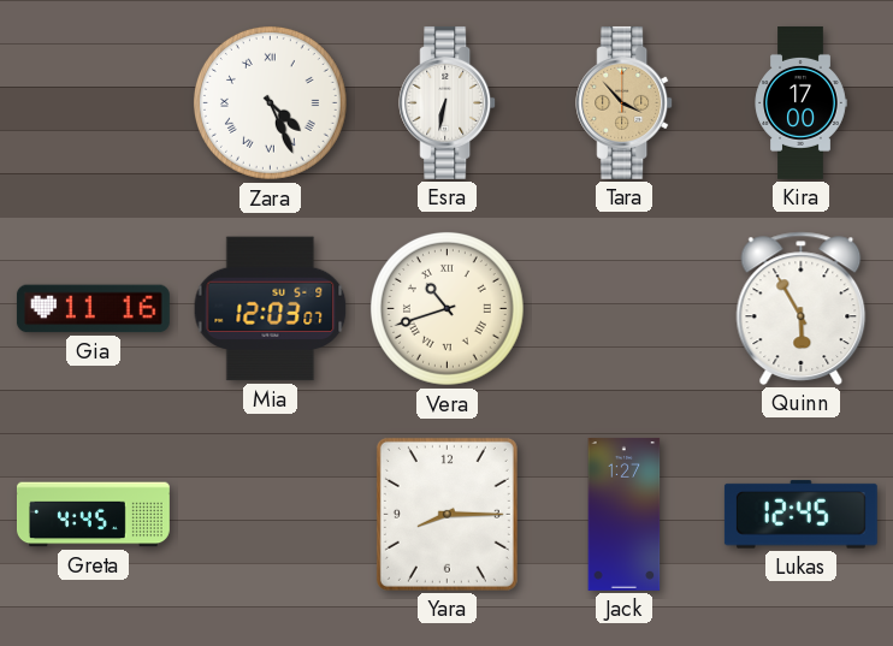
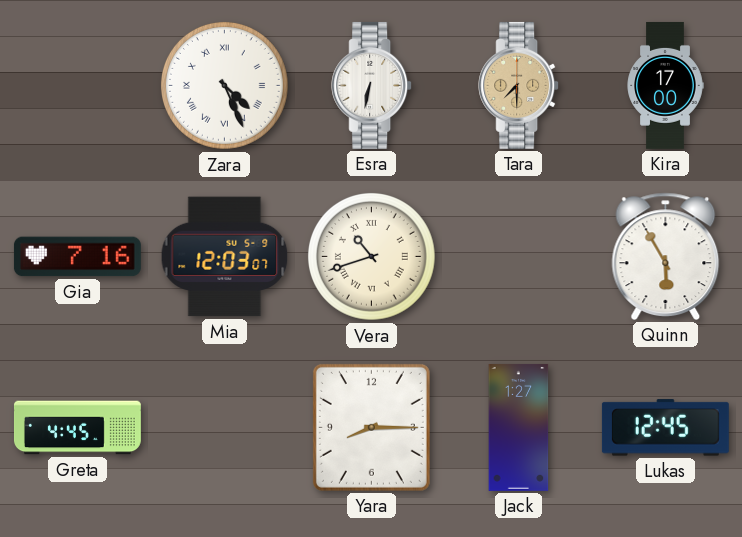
Tara: 3:53 -> 7:30
Gia: 11:16 -> 7:16
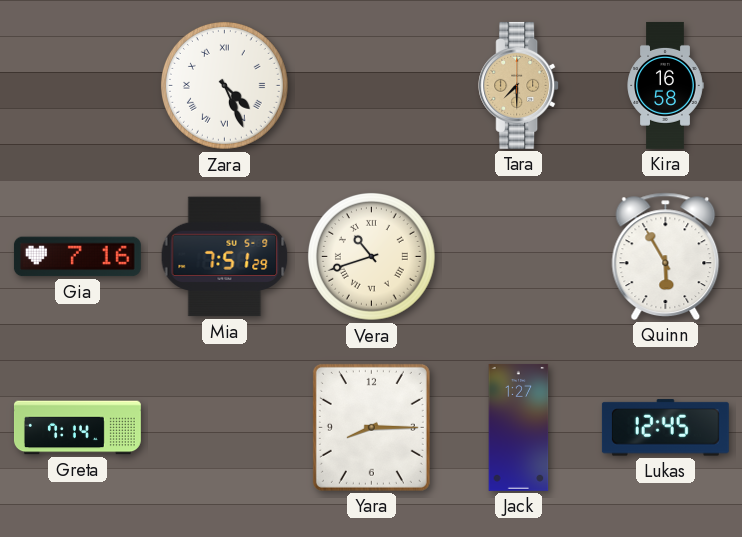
Esra: 6:32 -> none
Kira: 17:00 -> 16:58
Mia: 12:03 -> 7:51
Greta: 4:45 -> 7:14
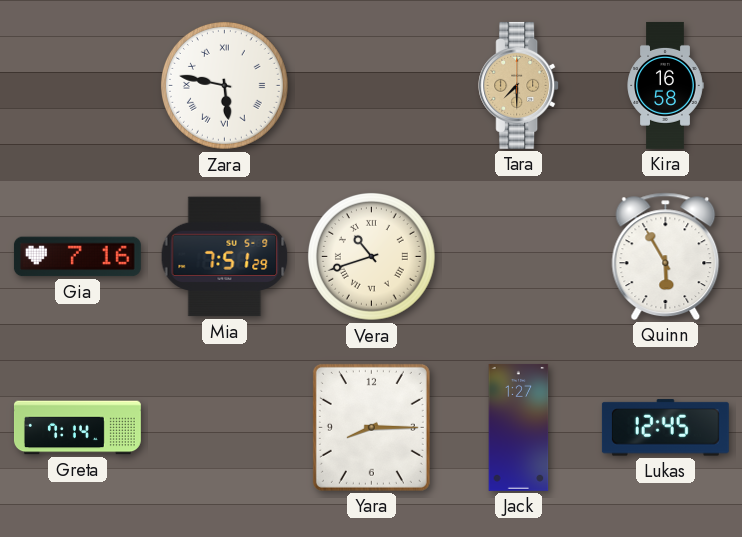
Zara: 4:26 -> 5:47
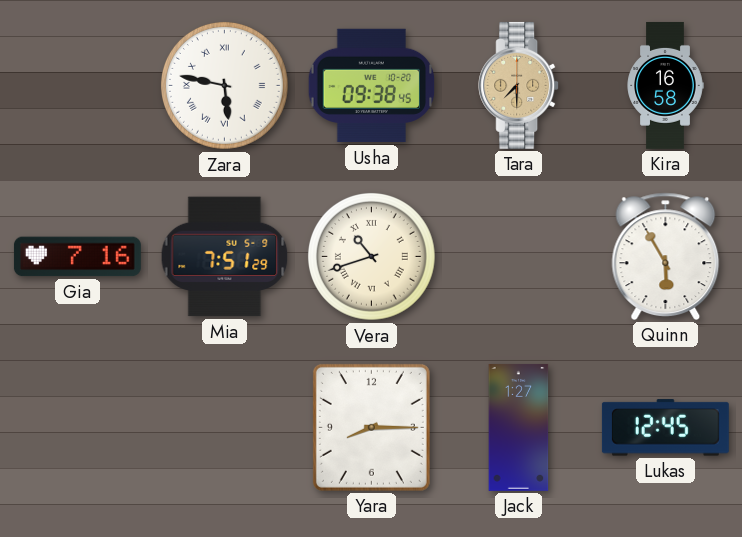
Usha: none -> 09:38
Greta: 7:14 -> none
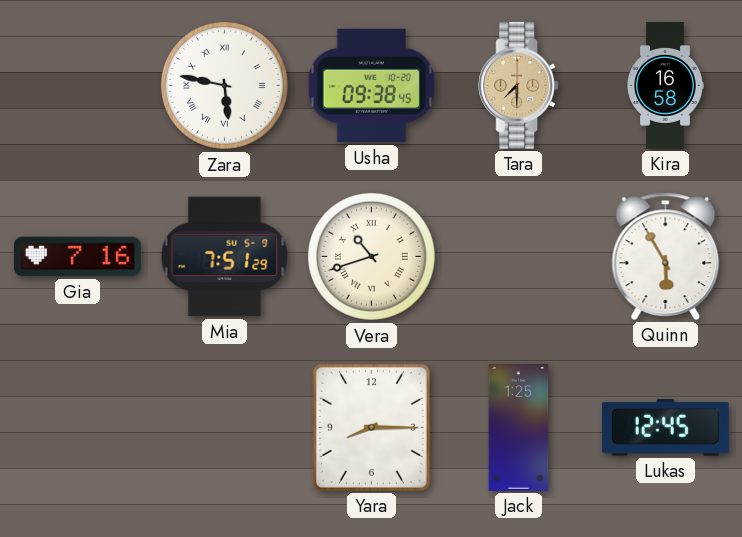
Jack: 1:27 -> 1:25
